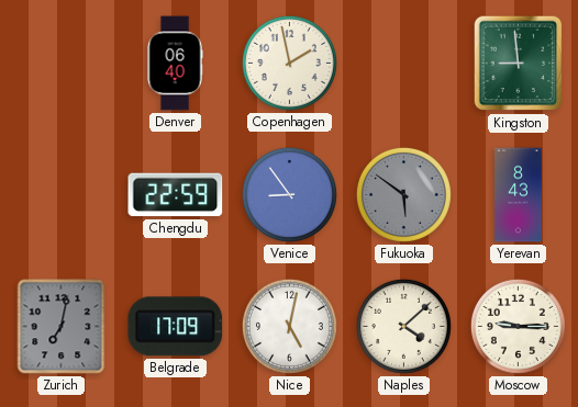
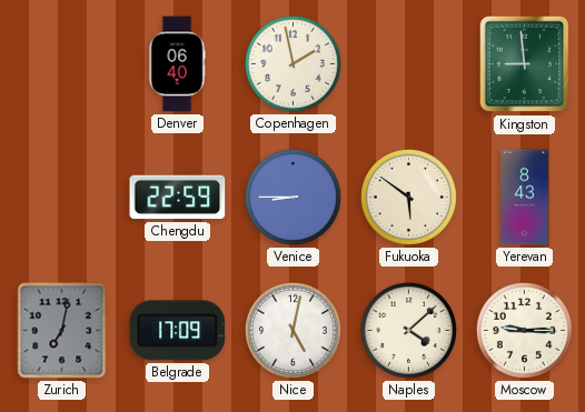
Venice: 8:54 -> 8:45
Fukuoka dial: grey -> cream
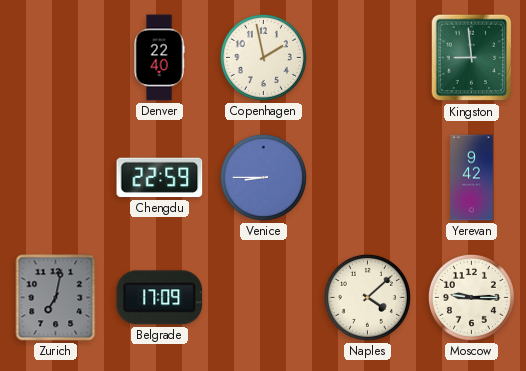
Denver: 06:40 -> 22:40
Fukuoka: 5:51 -> none
Yerevan: 8:43 -> 9:42
Nice: 5:02 -> none
